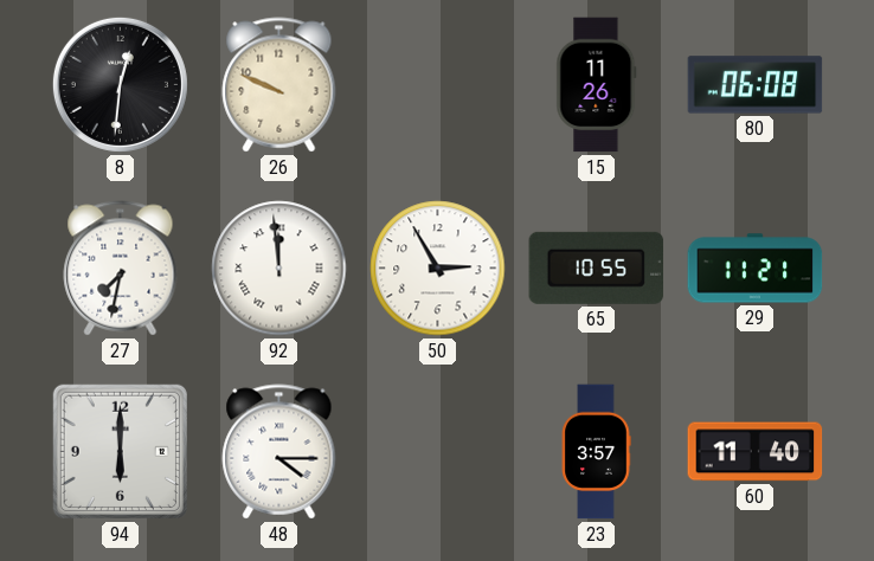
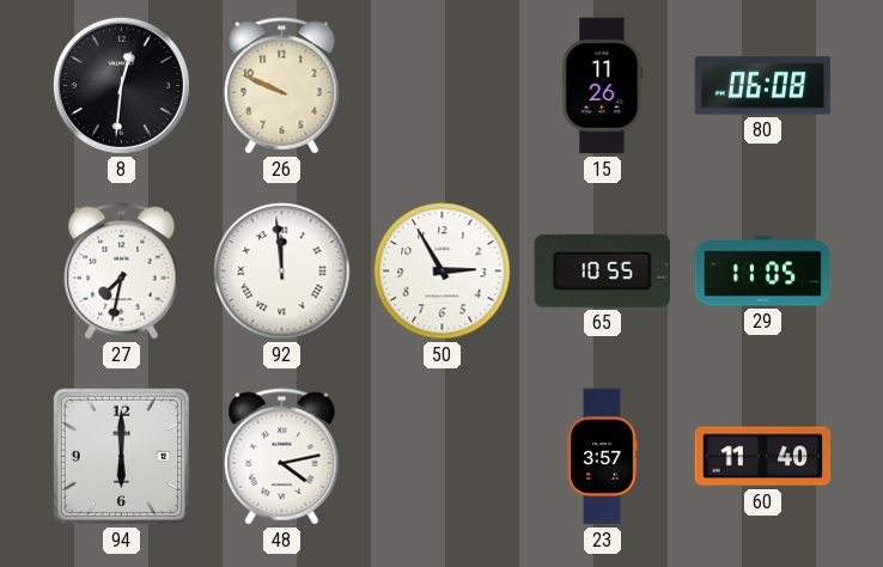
29: 11:21 -> 11:05
48: 4:15 -> 4:13
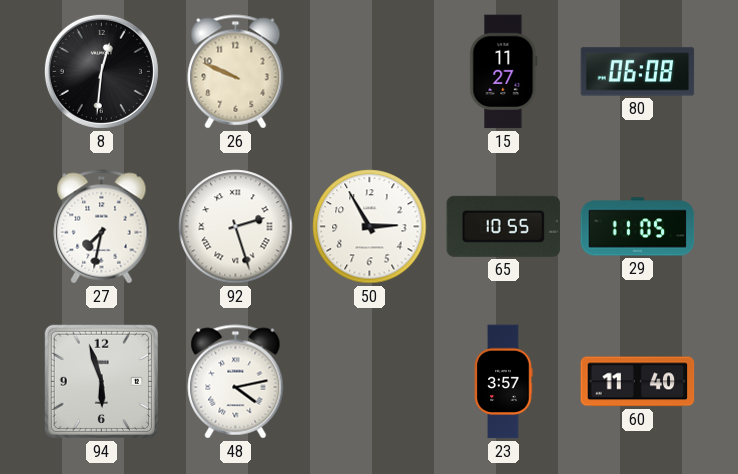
15: 11:26 -> 11:27
92: 11:59 -> 2:27
94: 6:00 -> 5:57
